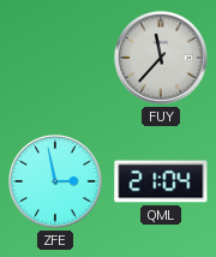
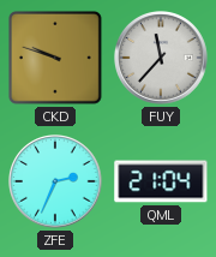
CKD: none -> 9:48
ZFE: 2:58 -> 2:34
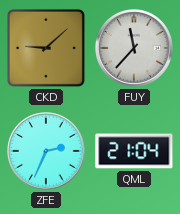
CKD: 9:48 -> 9:08
